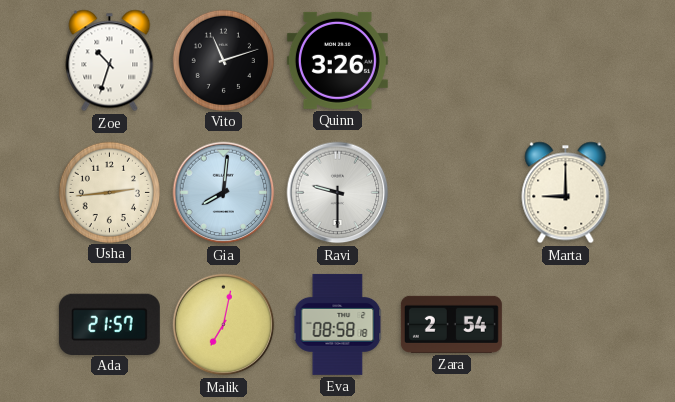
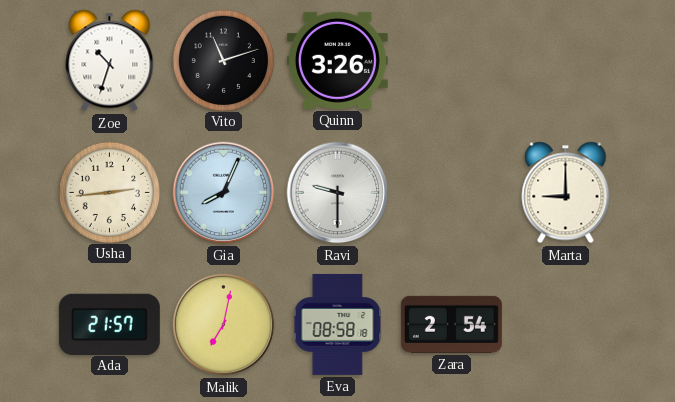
Gia: 8:01 -> 8:04
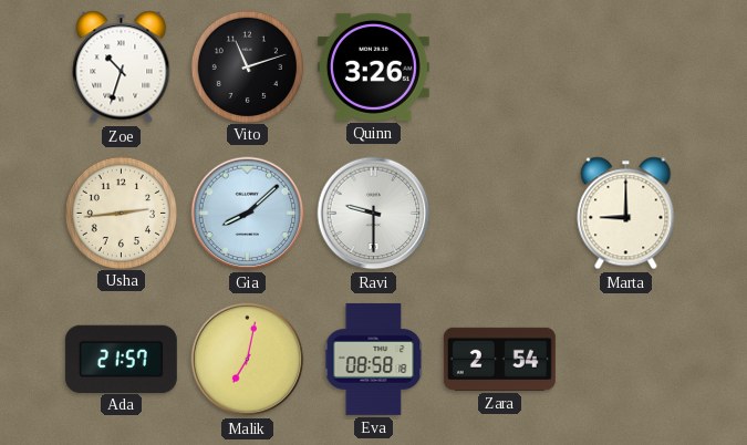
Gia: 8:04 -> 8:08
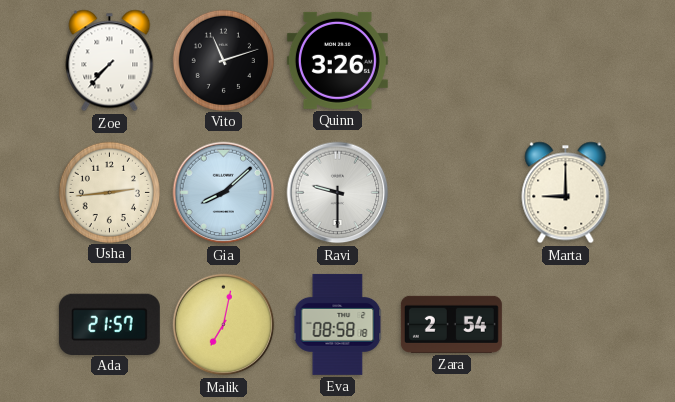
Zoe: 10:33 -> 7:37
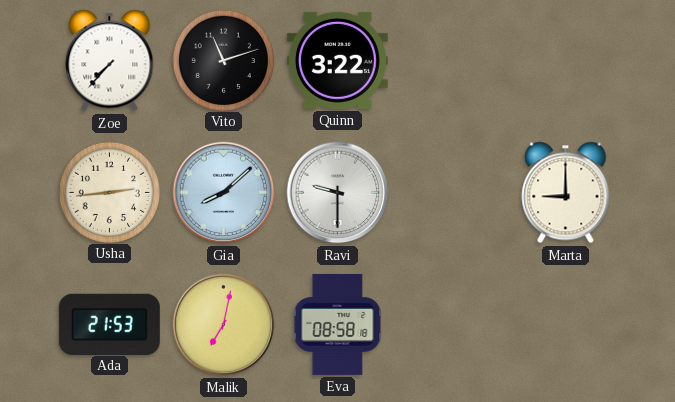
Quinn: 3:26 -> 3:22
Ada: 21:57 -> 21:53
Zara: 2:54 -> none
